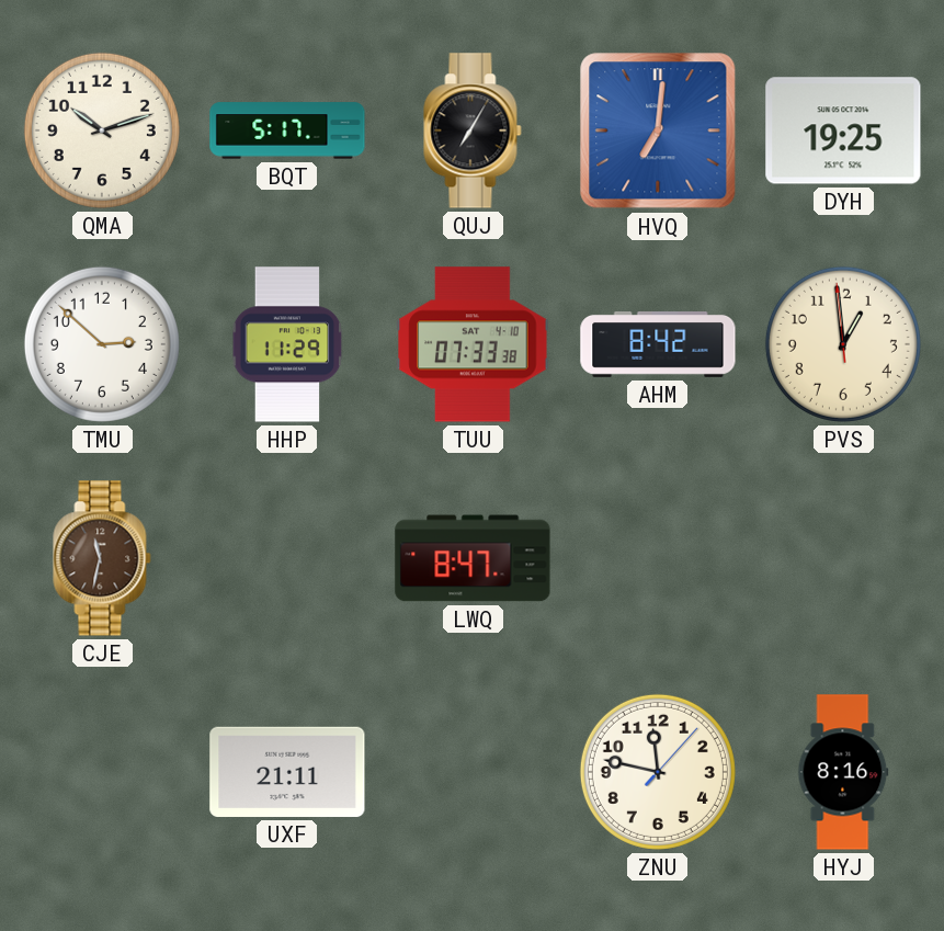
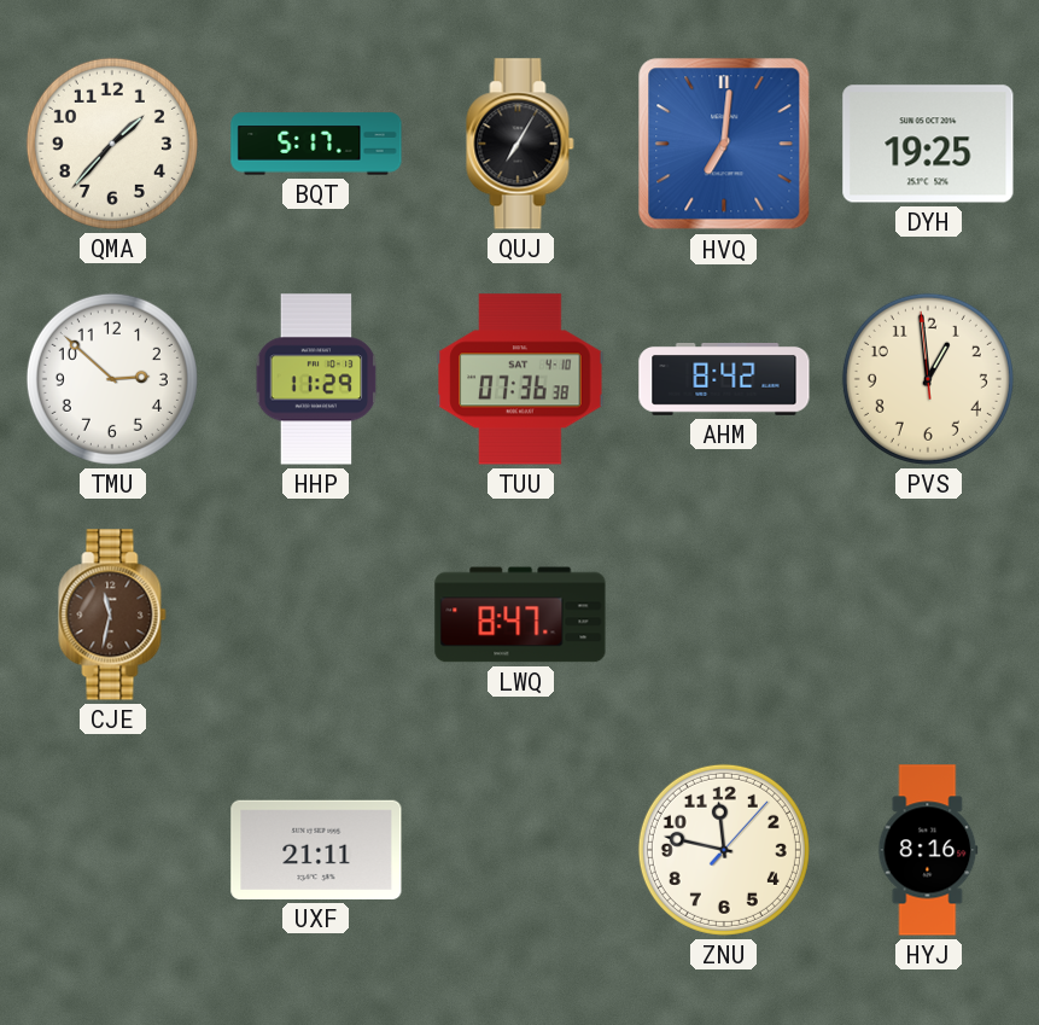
QMA: 10:12 -> 1:37
TUU: 07:33 -> 07:36
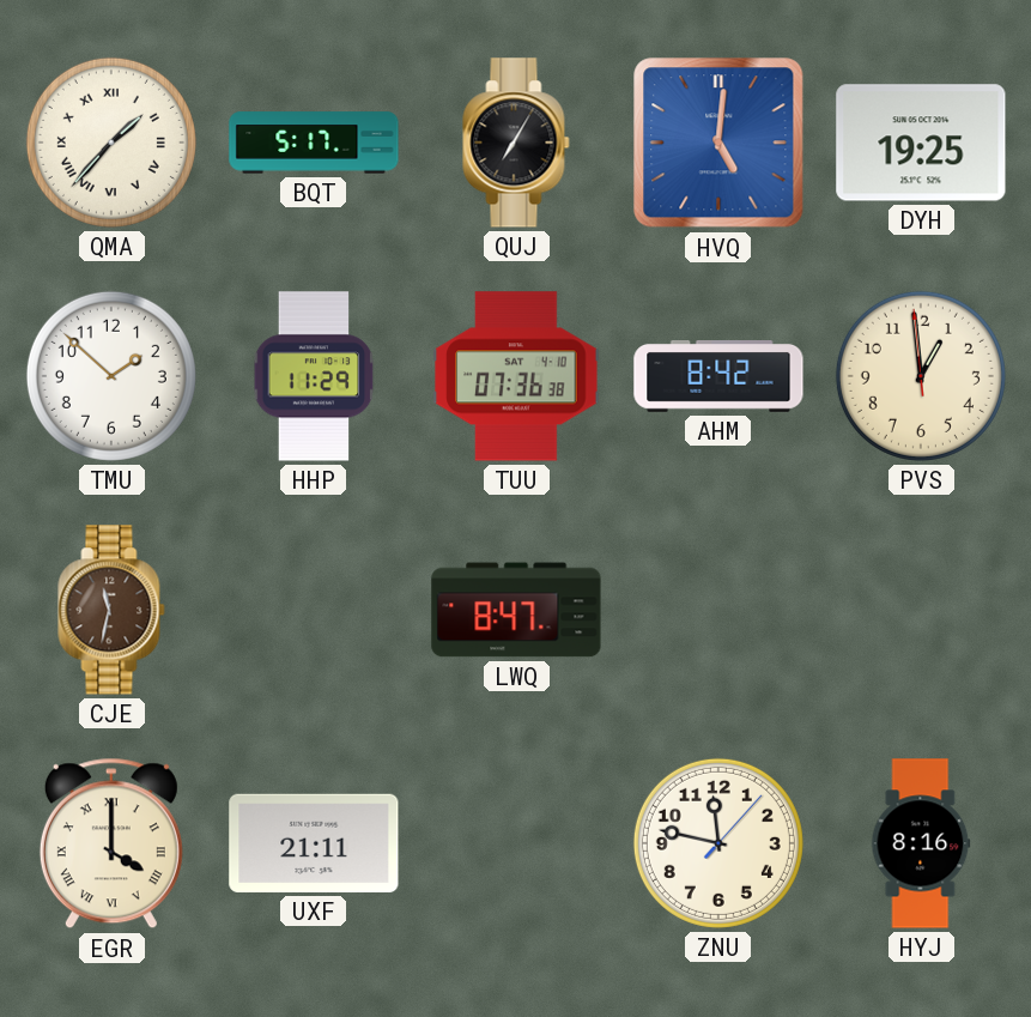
QMA numerals: Arabic -> Roman
HVQ: 7:01 -> 5:01
TMU: 2:52 -> 1:52
EGR: none -> 4:00
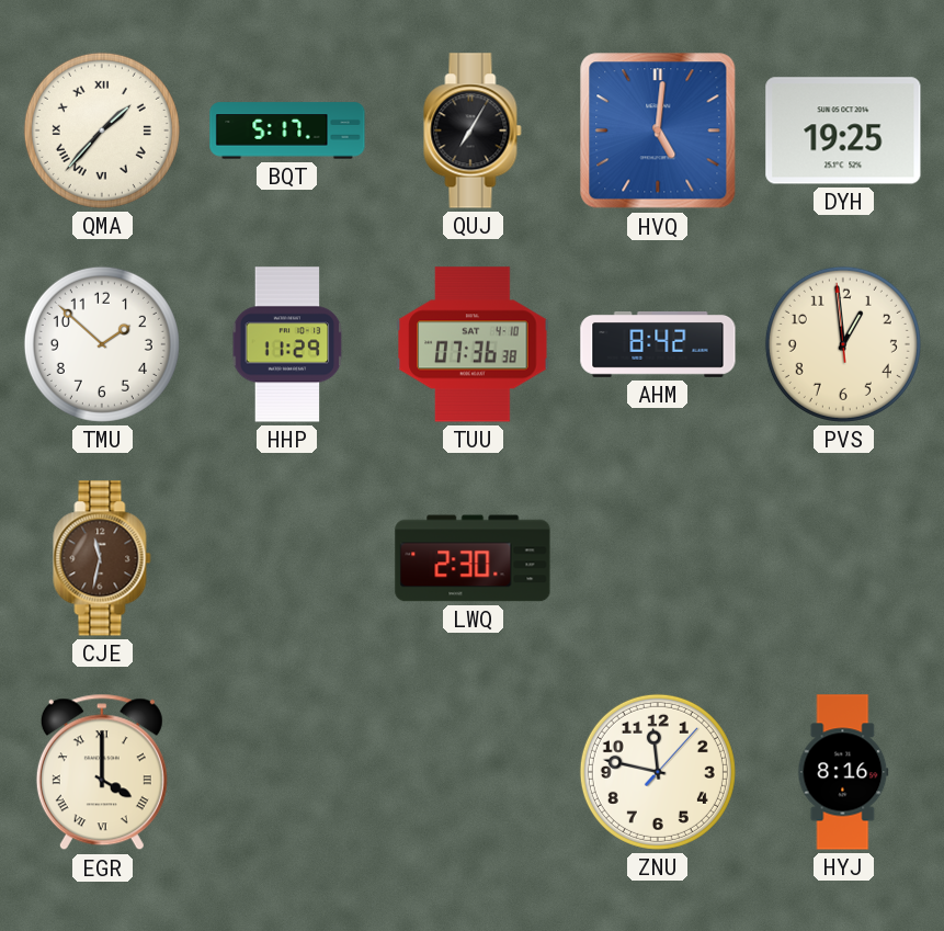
LWQ: 8:47 -> 2:30
UXF: 21:11 -> none
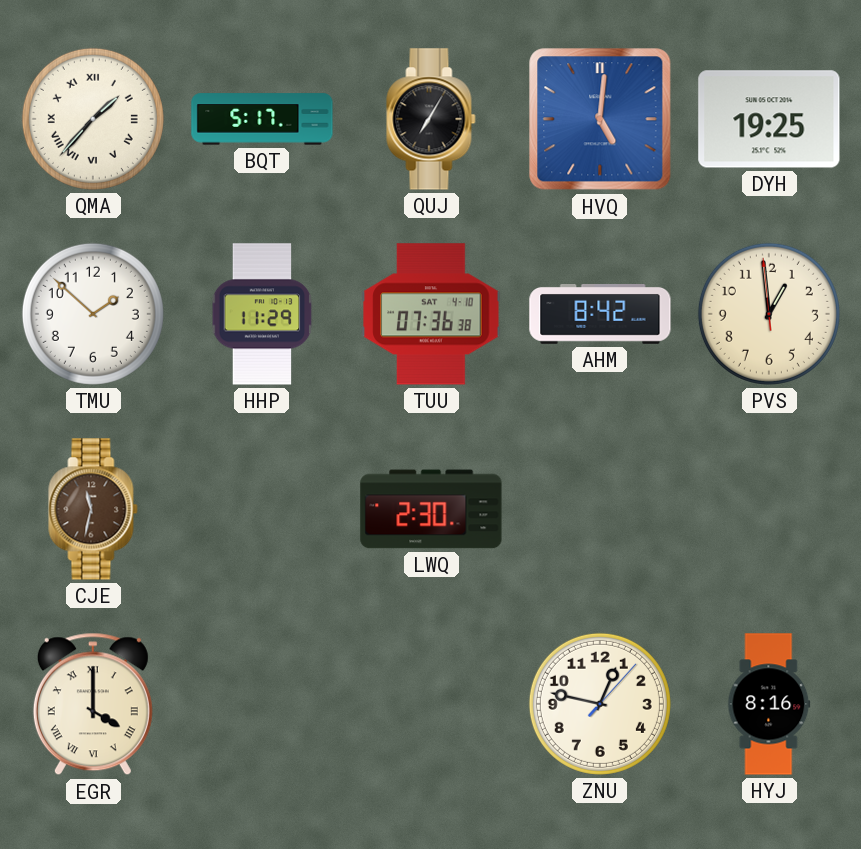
ZNU: 11:47 -> 12:47
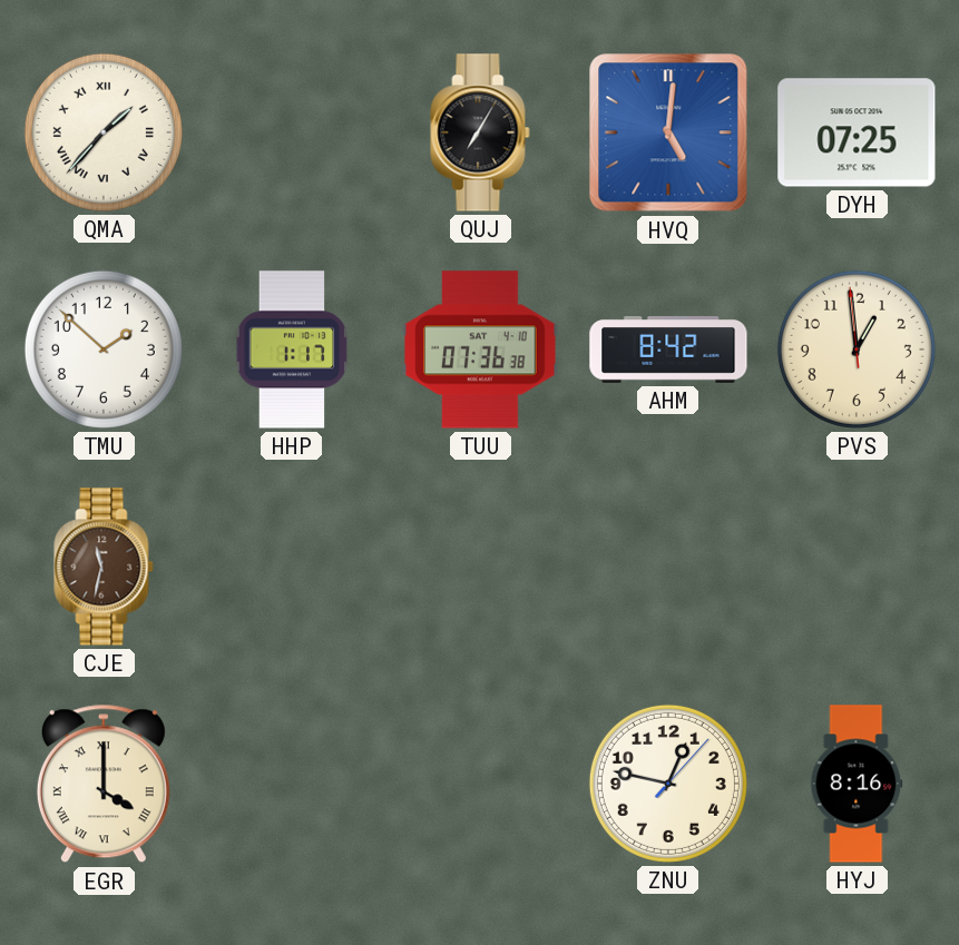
BQT: 5:17 -> none
DYH: 19:25 -> 07:25
HHP: 11:29 -> 1:17
LWQ: 2:30 -> none
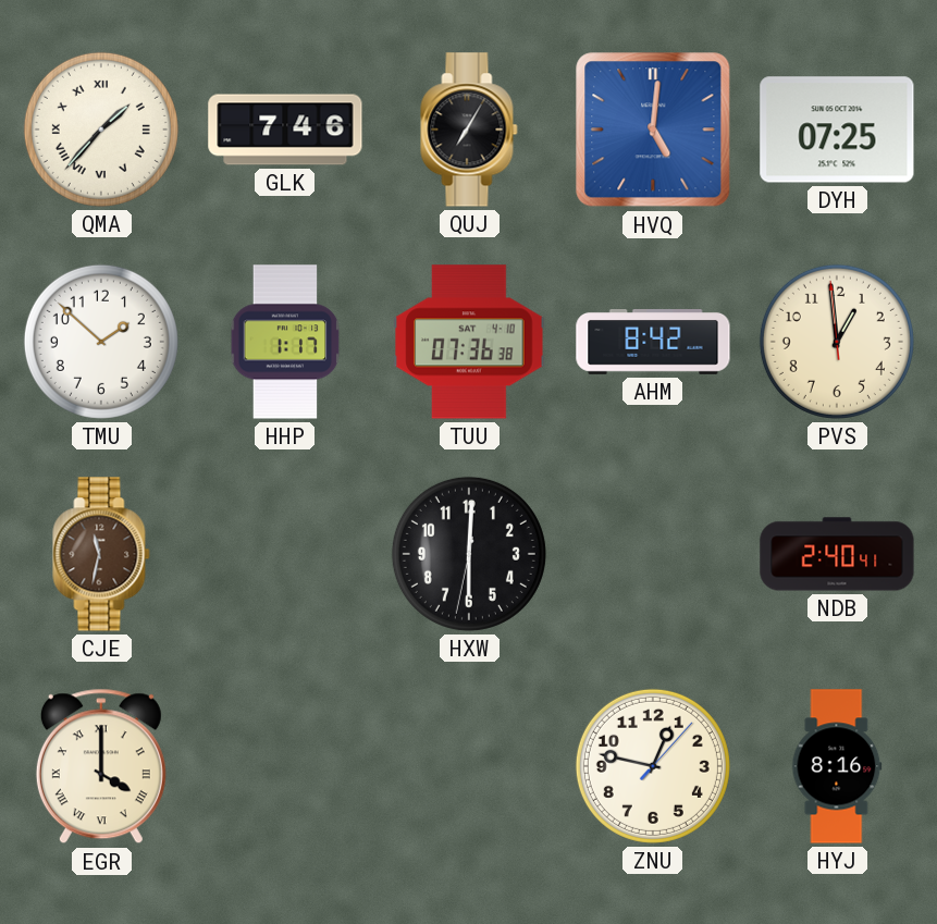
GLK: none -> 7:46
HXW: none -> 6:00
NDB: none -> 2:40
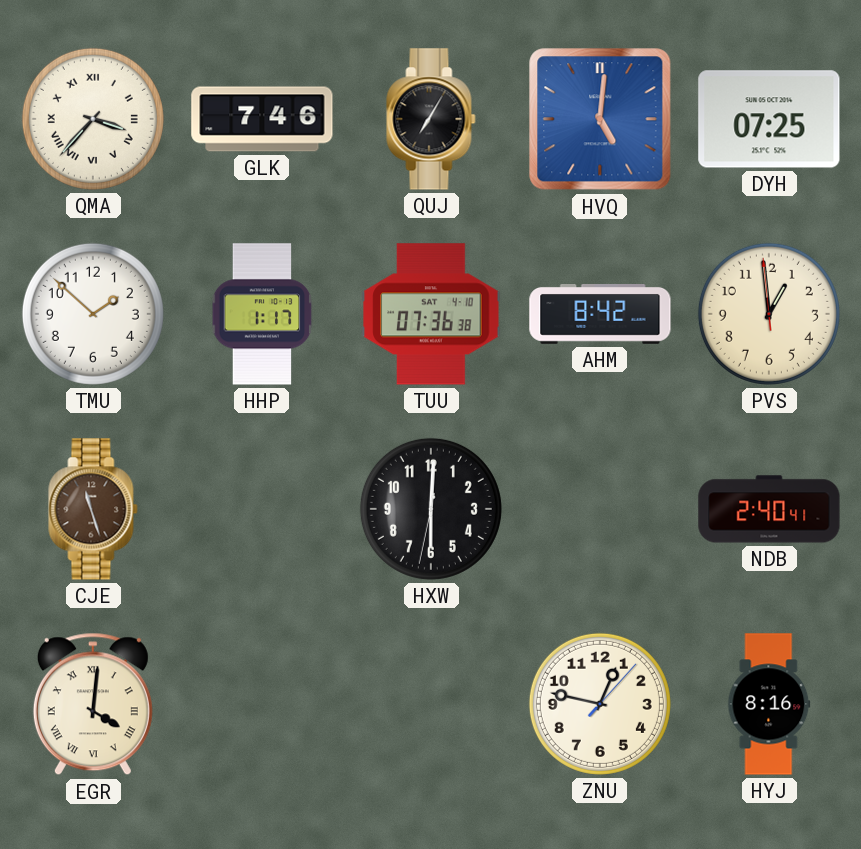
QMA: 1:37 -> 3:37
CJE: 11:32 -> 11:27
EGR: 4:00 -> 4:01
